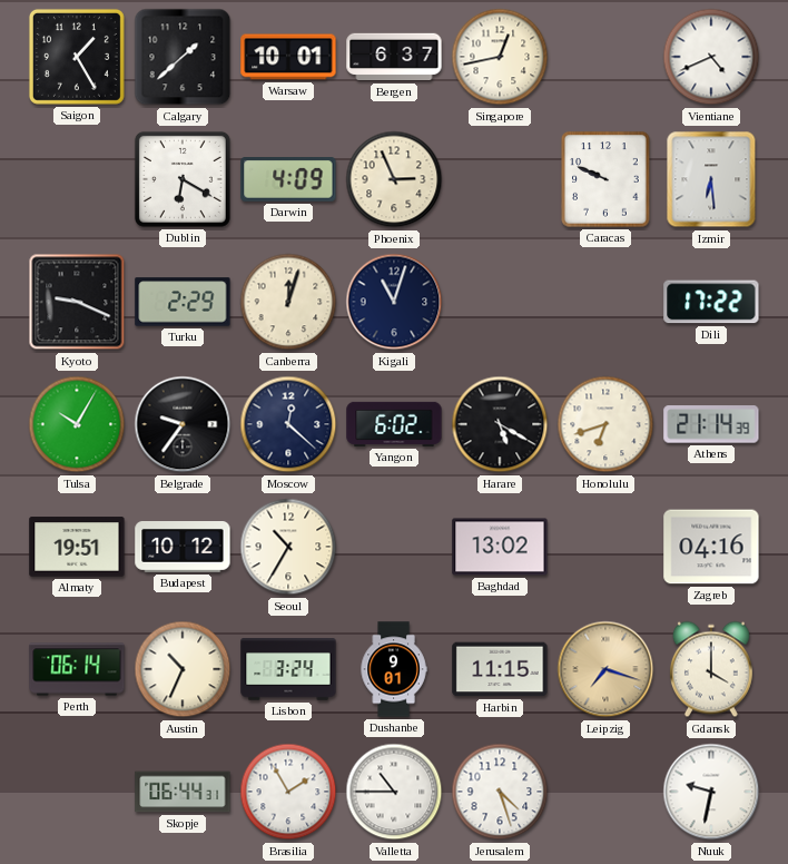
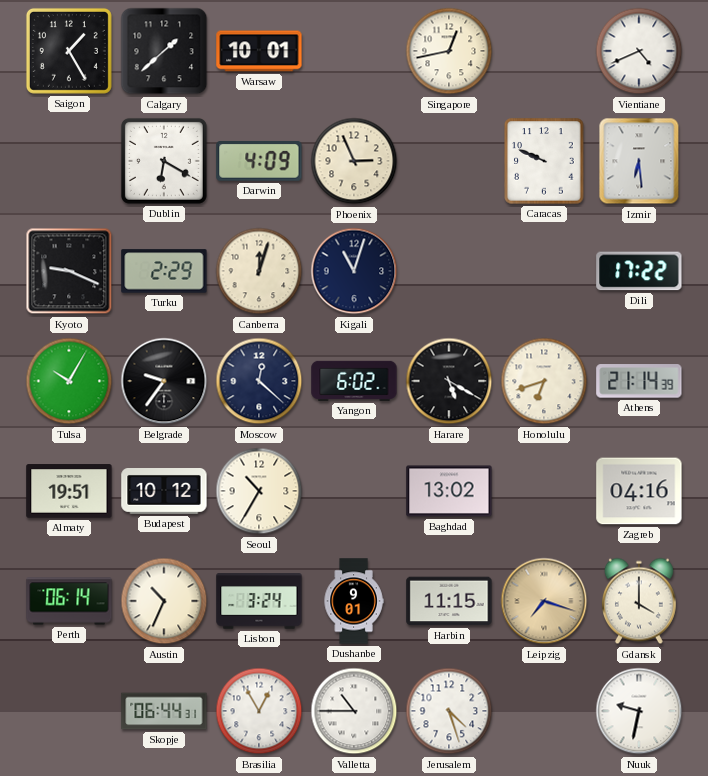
Bergen: 6:37 -> none
Brasilia: 1:55 -> 12:55
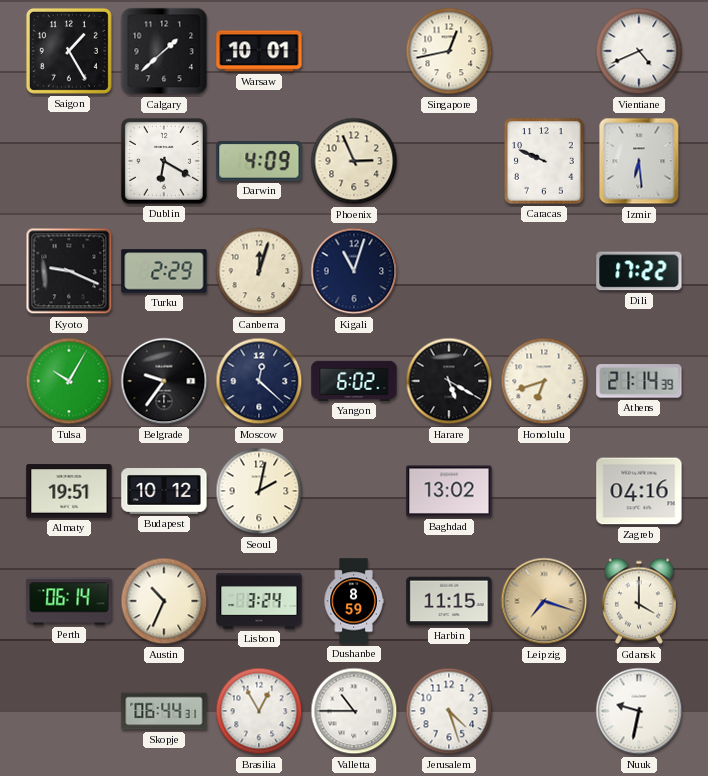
Seoul: 10:35 -> 2:02
Dushanbe: 9:01 -> 8:59
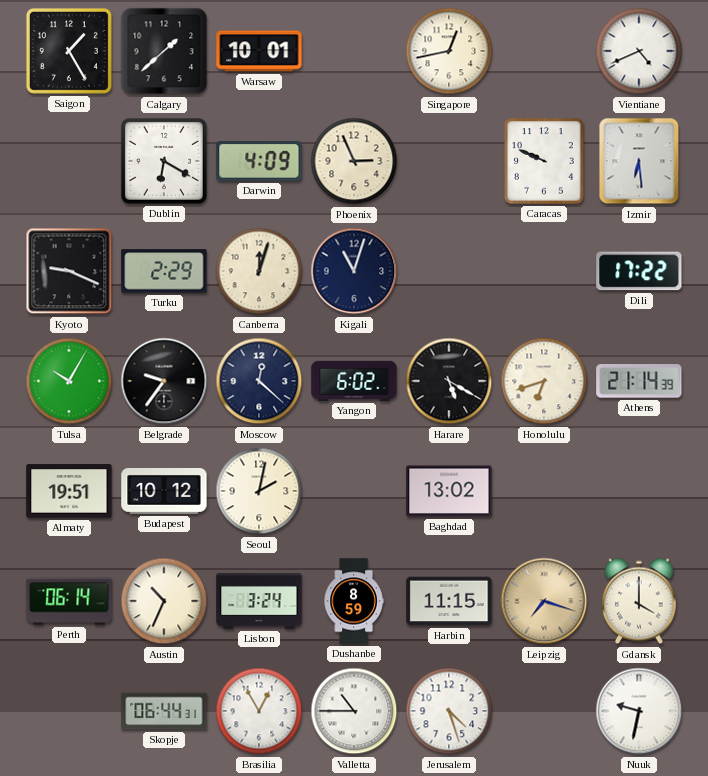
Zagreb: 04:16 -> none
